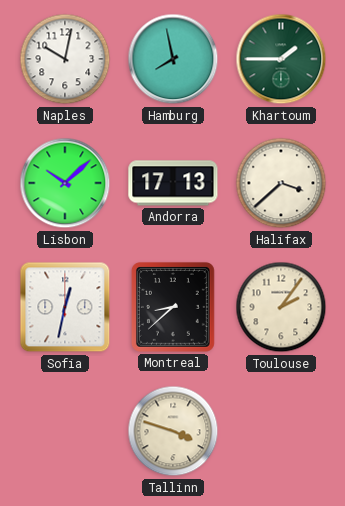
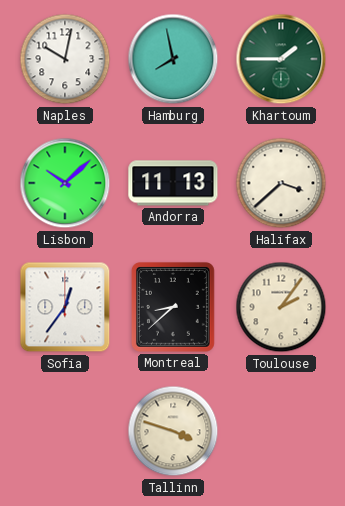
Andorra: 17:13 -> 11:13
Sofia: 12:32 -> 12:36
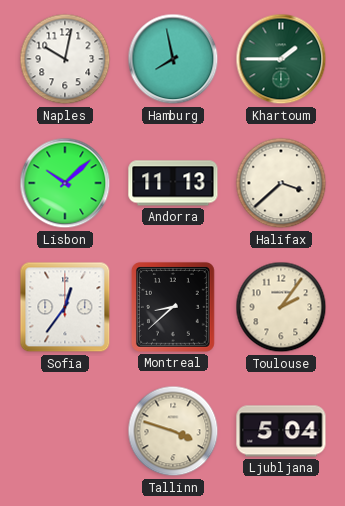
Ljubljana: none -> 5:04
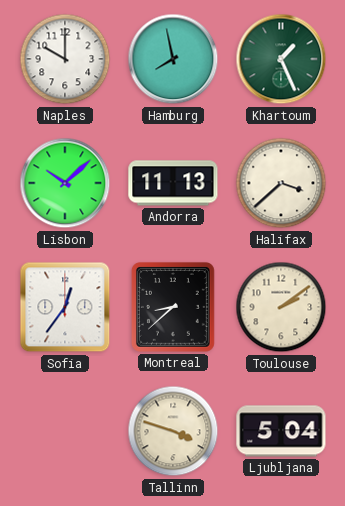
Naples: 10:02 -> 10:00
Khartoum: 1:45 -> 1:26
Toulouse: 2:06 -> 2:09
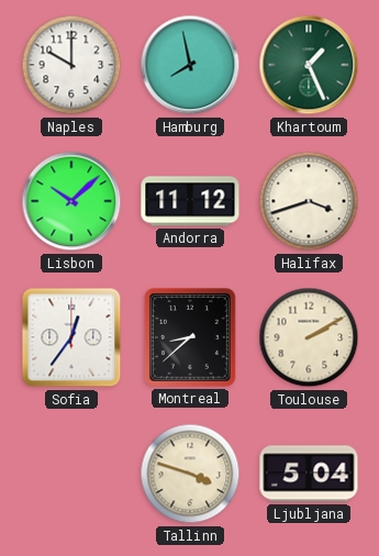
Andorra: 11:13 -> 11:12
Halifax: 3:38 -> 3:42
Toulouse: 2:09 -> 2:10
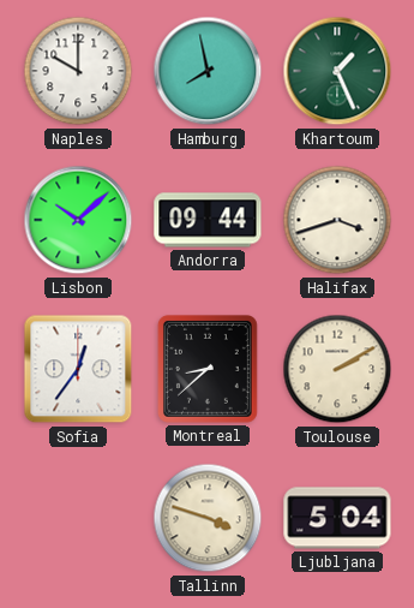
Andorra: 11:12 -> 09:44
